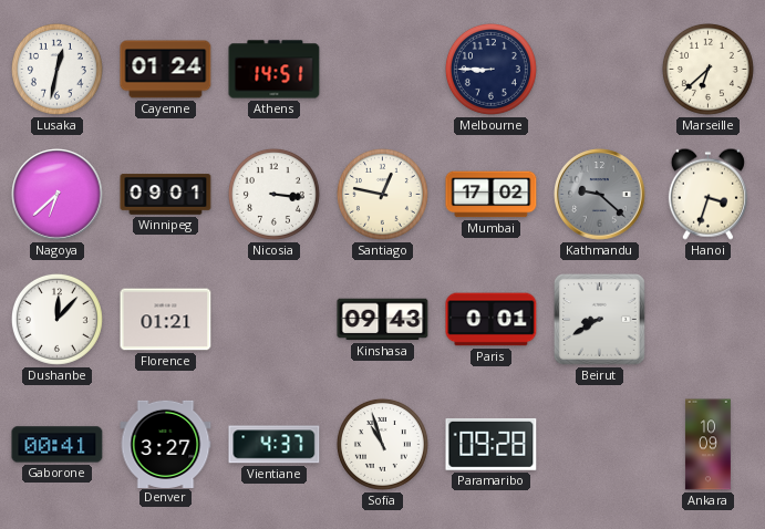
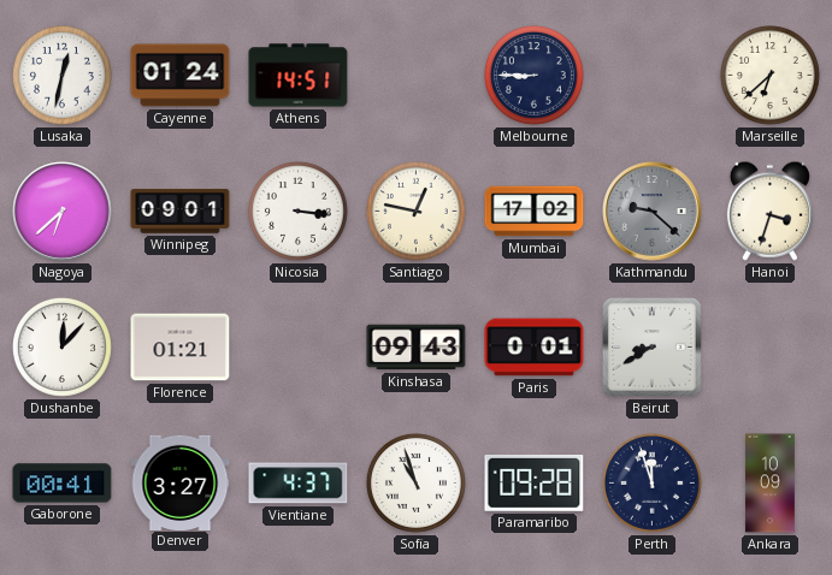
Perth: none -> 11:57
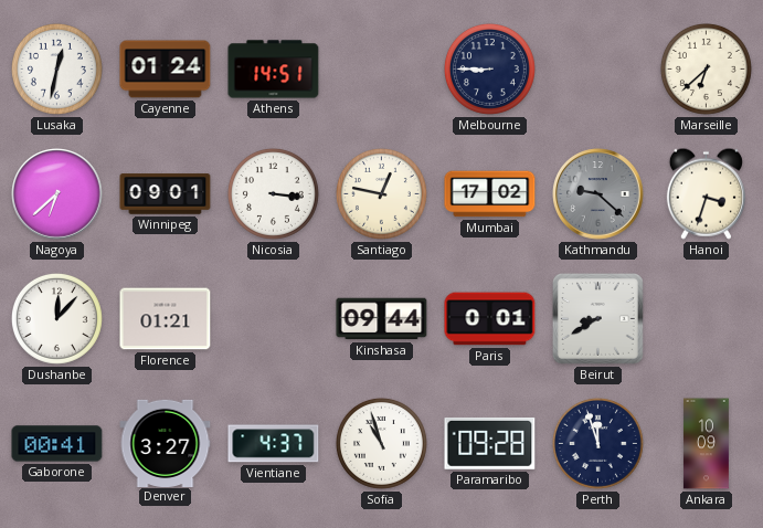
Kinshasa: 09:43 -> 09:44
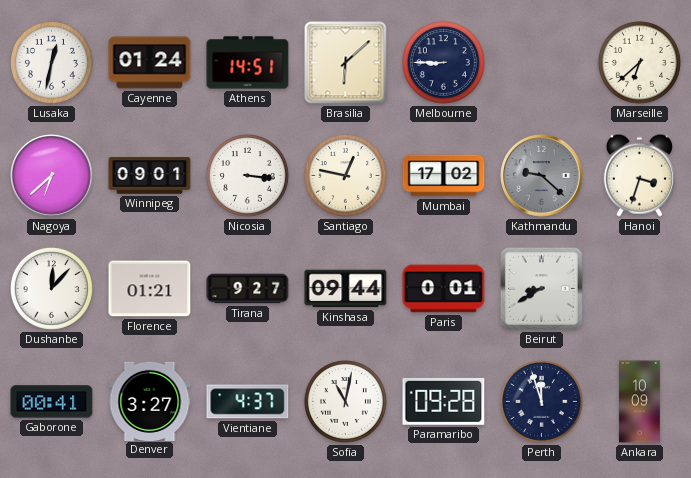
Brasilia: none -> 6:08
Tirana: none -> 9:27
Sofia: 10:57 -> 11:02
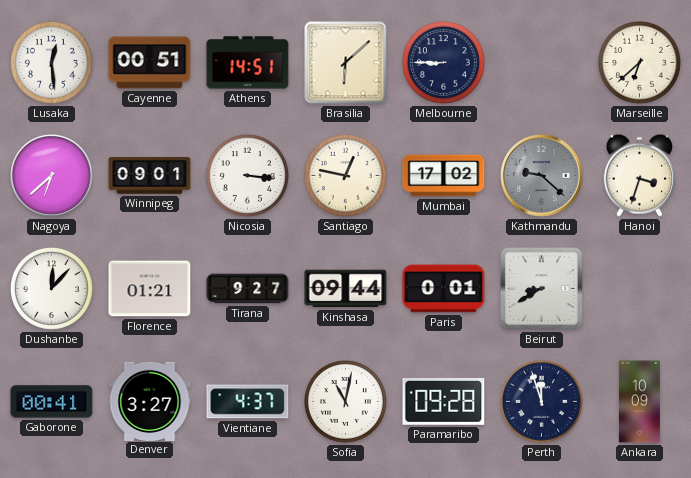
Lusaka: 12:32 -> 12:29
Cayenne: 01:24 -> 00:51
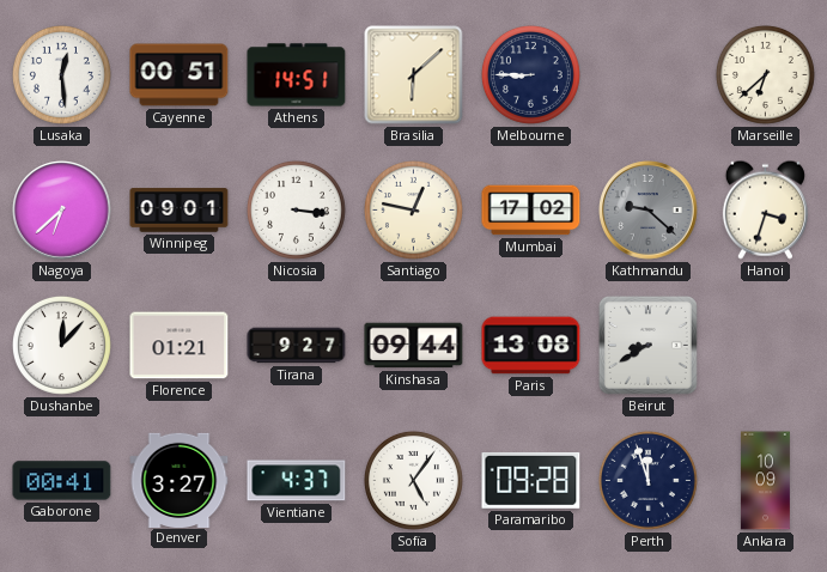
Paris: 0:01 -> 13:08
Sofia: 11:02 -> 5:06
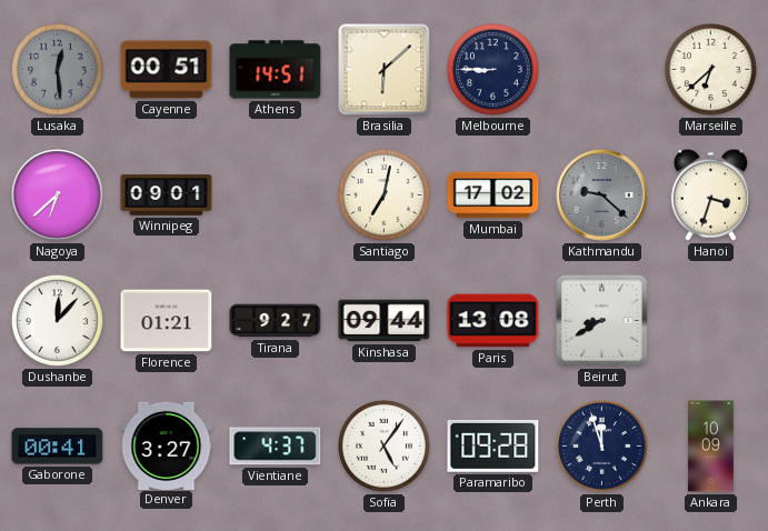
Lusaka dial: white -> grey
Nicosia: 3:16 -> none
Santiago: 12:47 -> 7:02
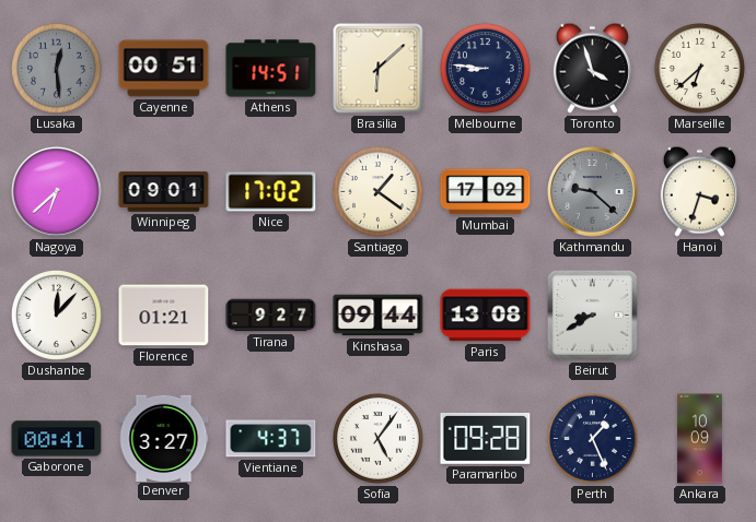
Melbourne: 8:45 -> 8:46
Toronto: none -> 3:57
Nice: none -> 17:02
Santiago: 7:02 -> 1:21
Perth: 11:57 -> 1:26
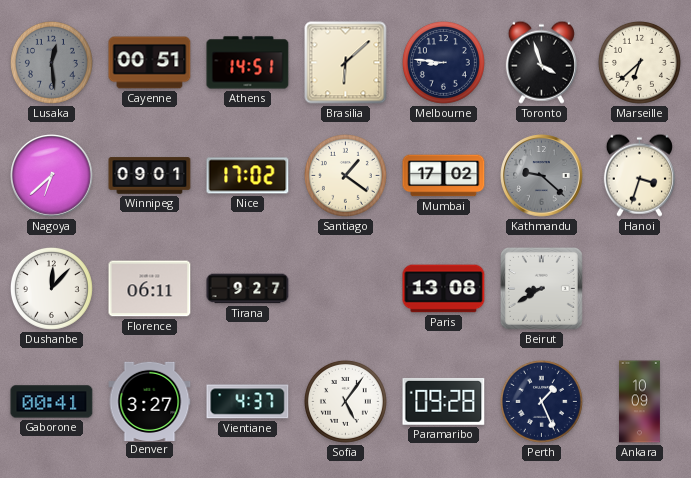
Florence: 01:21 -> 06:11
Kinshasa: 09:44 -> none
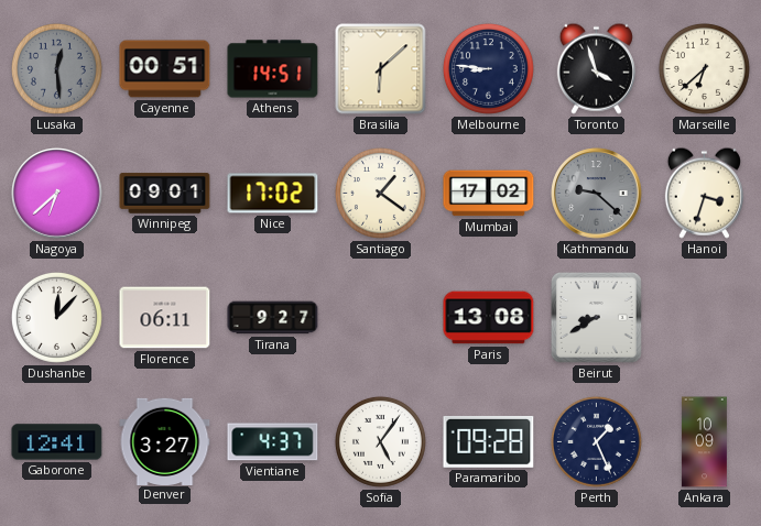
Gaborone: 00:41 -> 12:41
